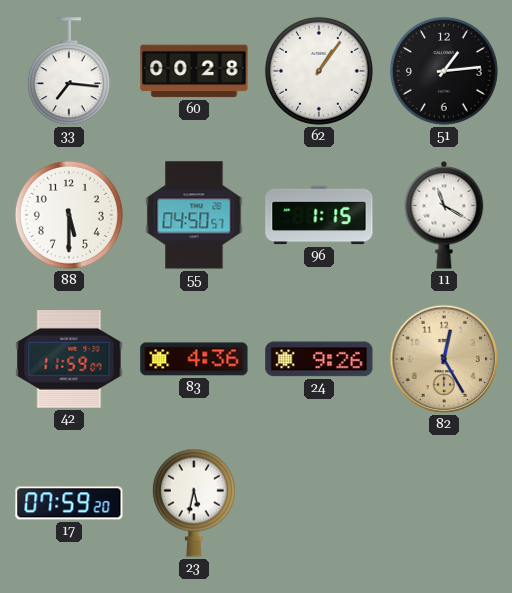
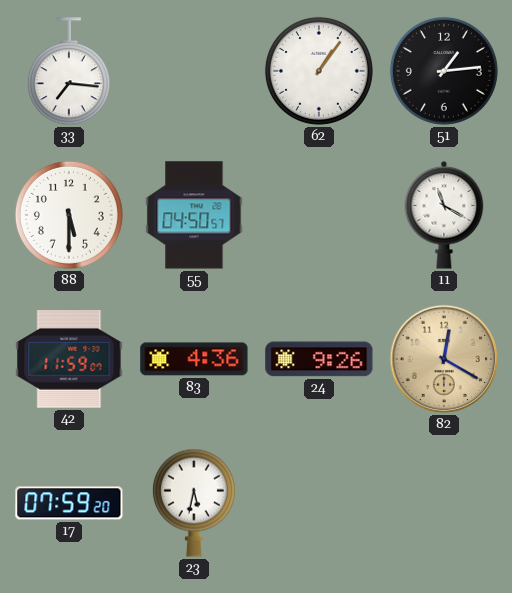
60: 00:28 -> none
96: 1:15 -> none
82: 12:25 -> 12:20
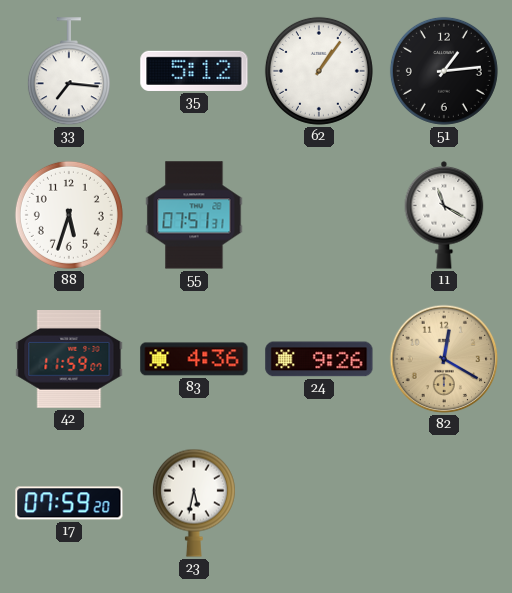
35: none -> 5:12
88: 5:30 -> 5:33
55: 04:50 -> 07:51
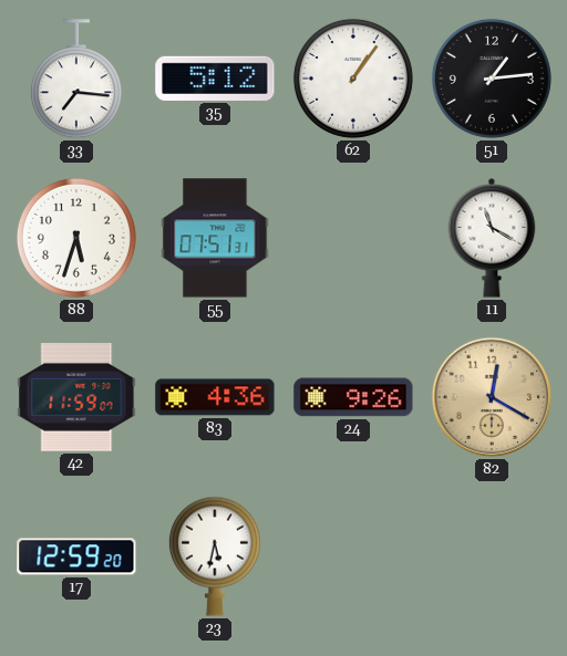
17: 07:59 -> 12:59
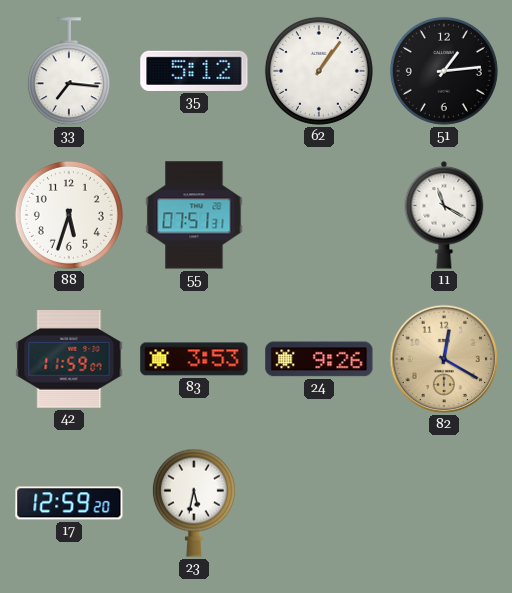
83: 4:36 -> 3:53
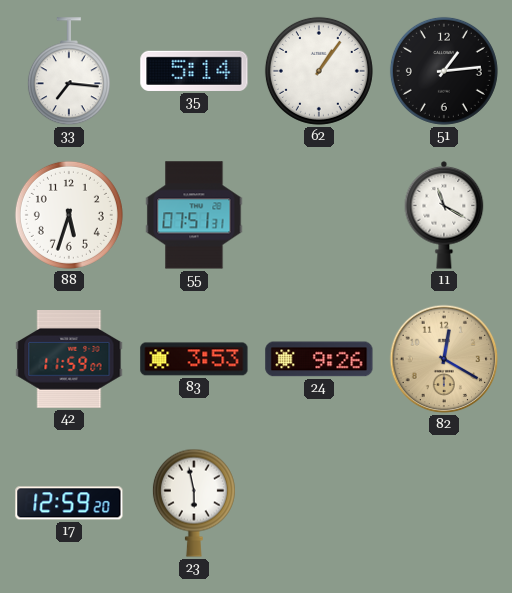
35: 5:12 -> 5:14
23: 5:32 -> 5:58
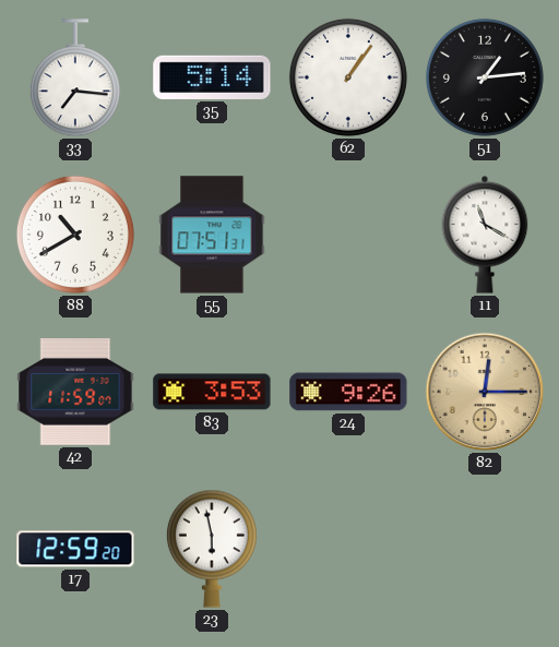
88: 5:33 -> 10:40
82: 12:20 -> 12:15
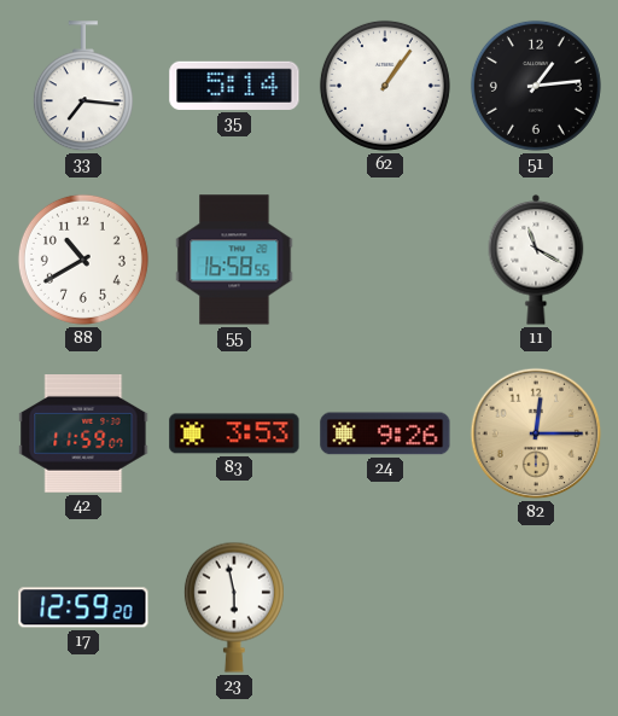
55: 07:51 -> 16:58
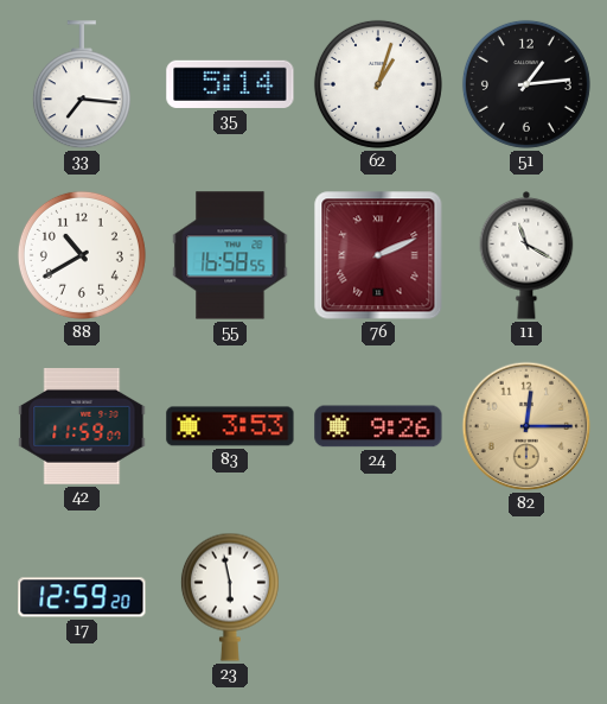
62: 1:06 -> 1:03
76: none -> 2:11
